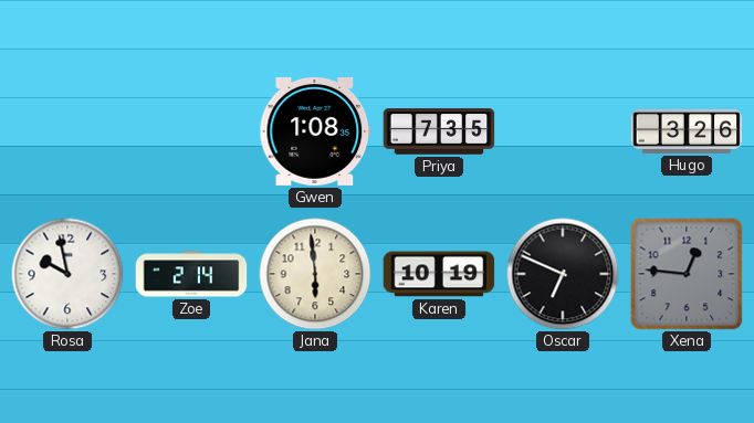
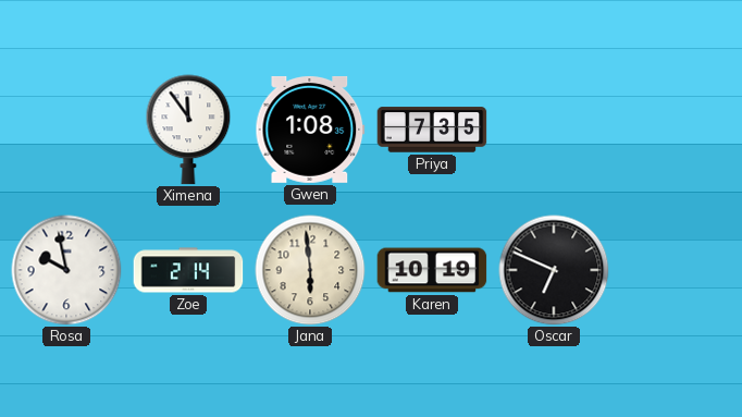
Ximena: none -> 11:54
Hugo: 3:26 -> none
Xena: 12:46 -> none
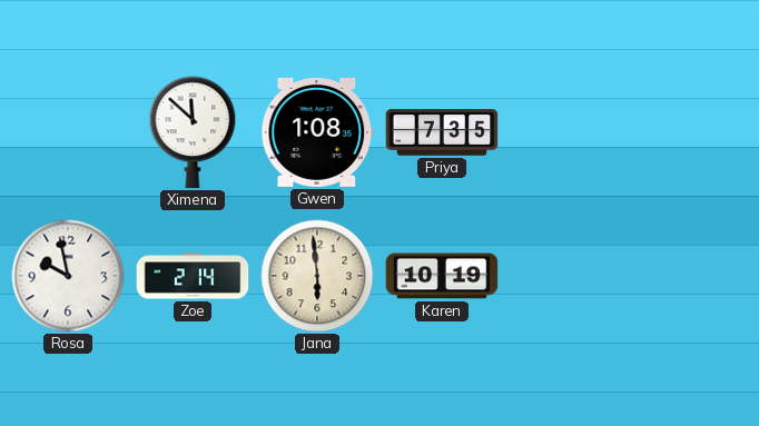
Ximena: 11:54 -> 11:52
Oscar: 6:49 -> none
